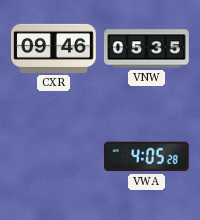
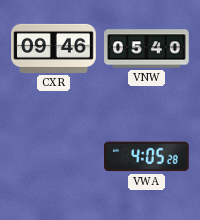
VNW: 05:35 -> 05:40
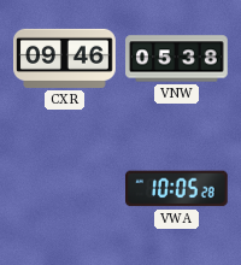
VNW: 05:40 -> 05:38
VWA: 4:05 -> 10:05
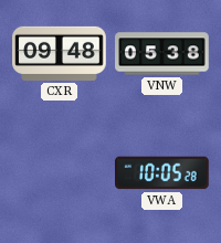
CXR: 09:46 -> 09:48
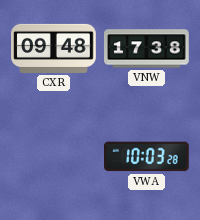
VNW: 05:38 -> 17:38
VWA: 10:05 -> 10:03
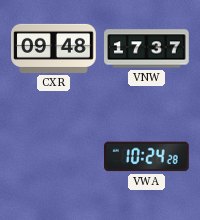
VNW: 17:38 -> 17:37
VWA: 10:03 -> 10:24
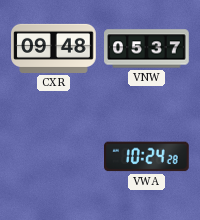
VNW: 17:37 -> 05:37
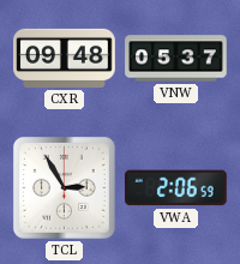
TCL: none -> 2:55
VWA: 10:24 -> 2:06
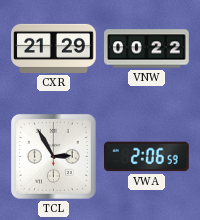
CXR: 09:48 -> 21:29
VNW: 05:37 -> 00:22
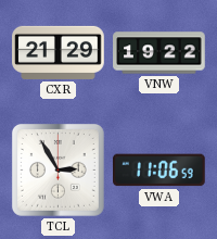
VNW: 00:22 -> 19:22
VWA: 2:06 -> 11:06
